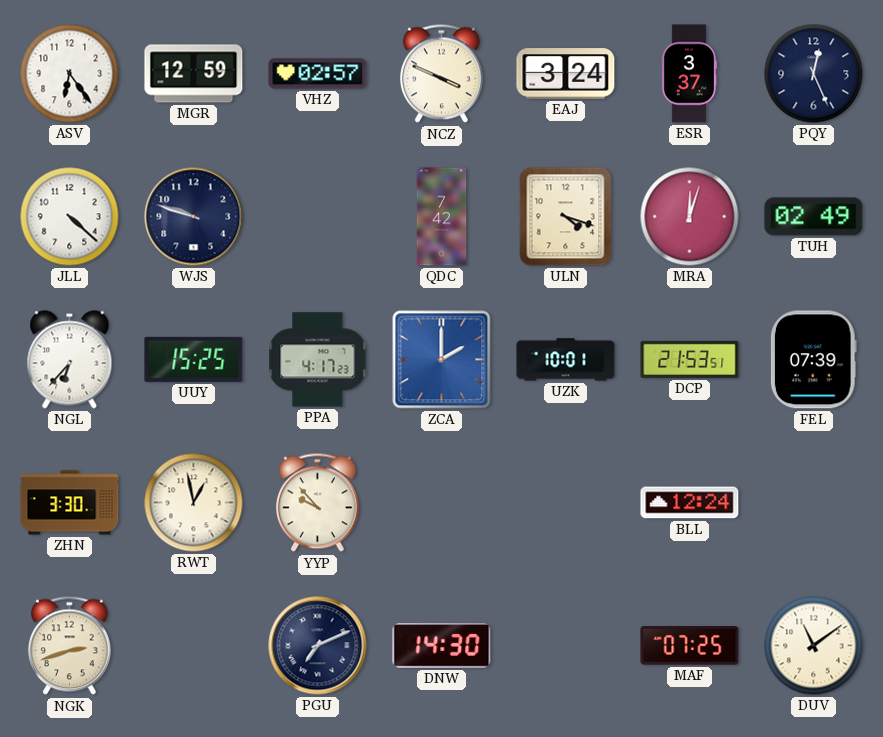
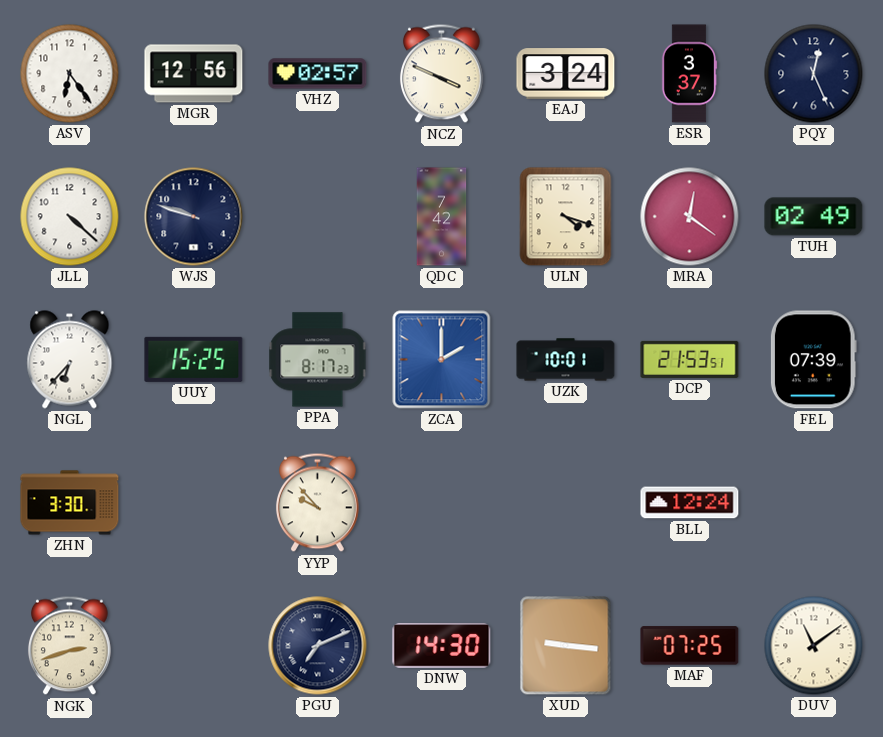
MGR: 12:59 -> 12:56
MRA: 12:03 -> 12:21
PPA: 4:17 -> 8:17
RWT: 12:58 -> none
XUD: none -> 9:16
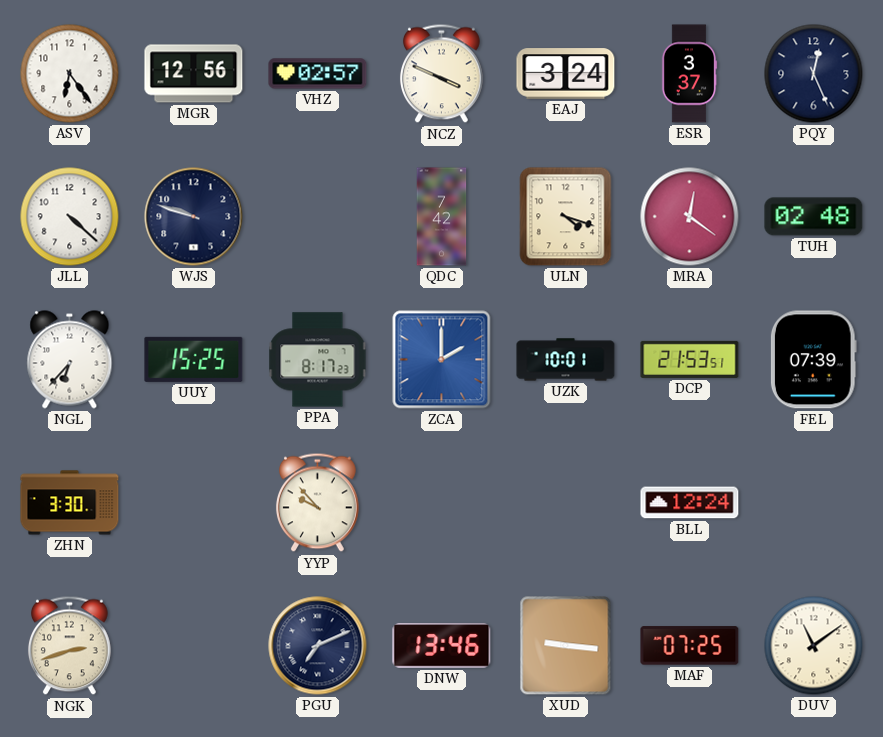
TUH: 02:49 -> 02:48
DNW: 14:30 -> 13:46
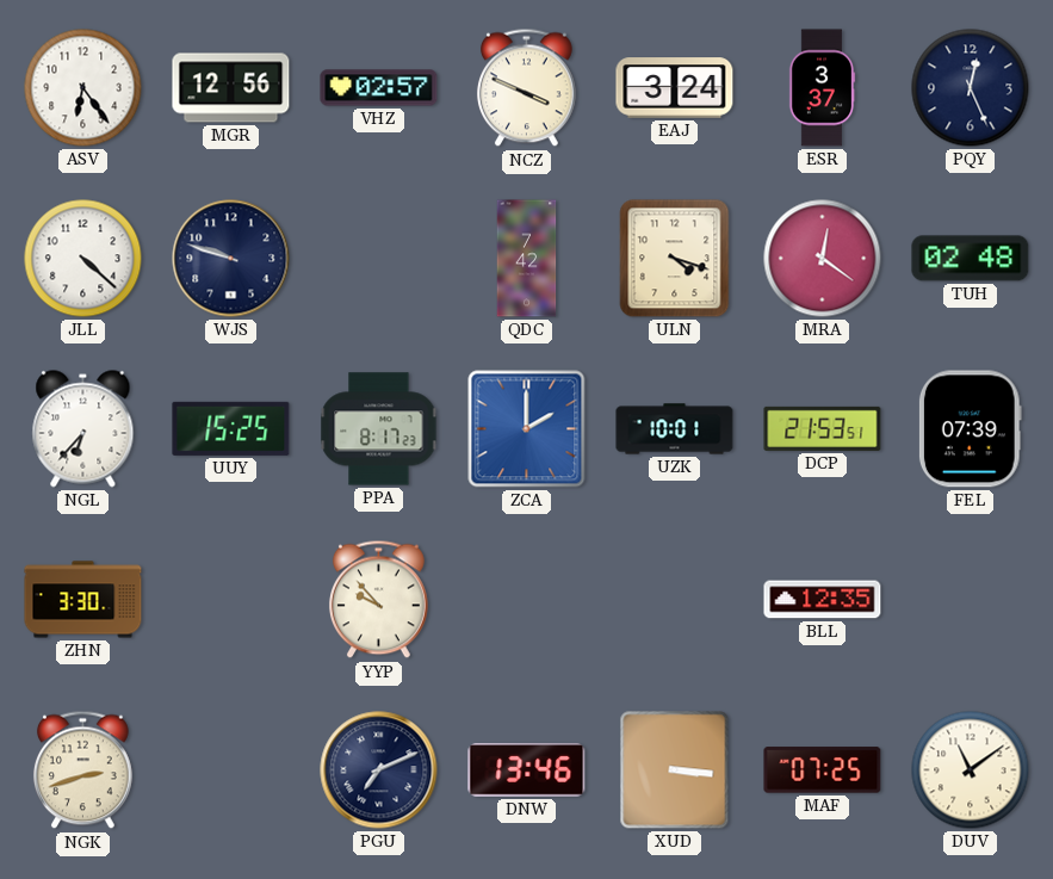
BLL: 12:24 -> 12:35
XUD: 9:16 -> 3:16
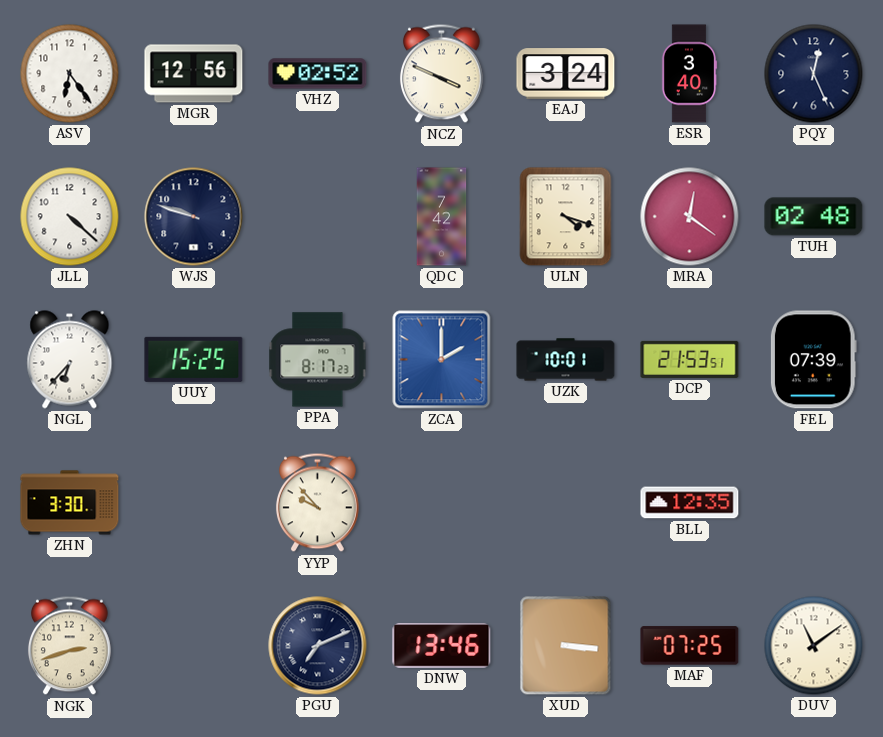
VHZ: 02:57 -> 02:52
ESR: 3:37 -> 3:40
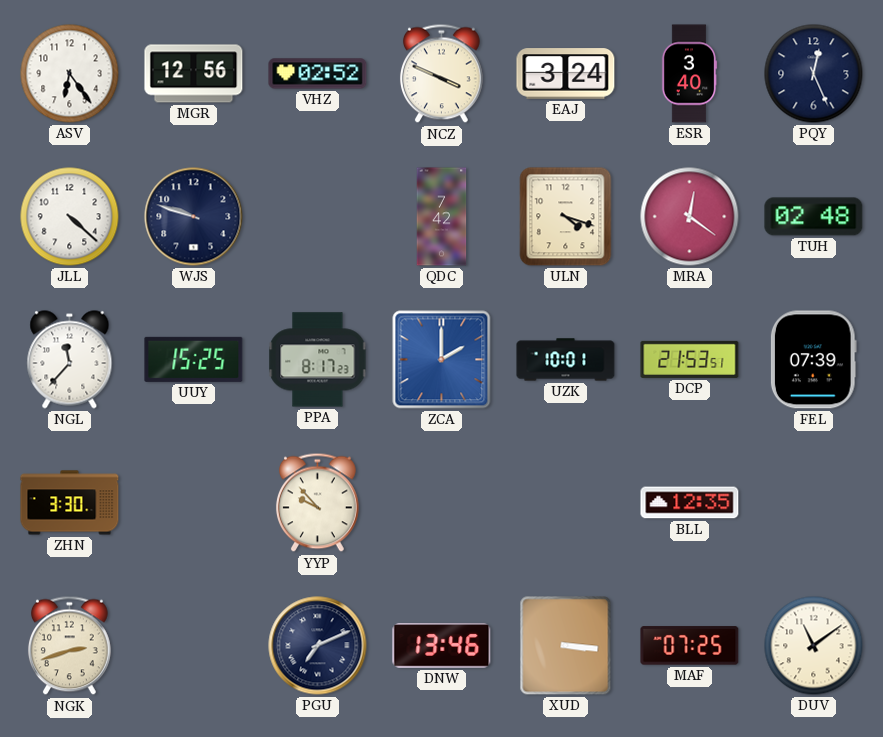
NGL: 6:37 -> 11:37
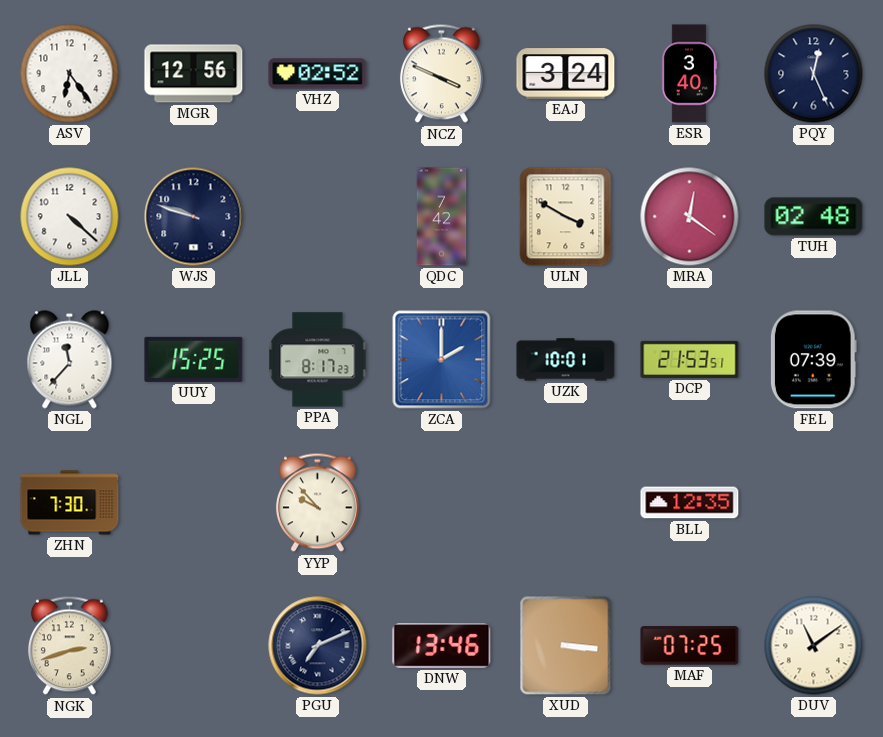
ULN: 4:18 -> 3:50
ZHN: 3:30 -> 7:30
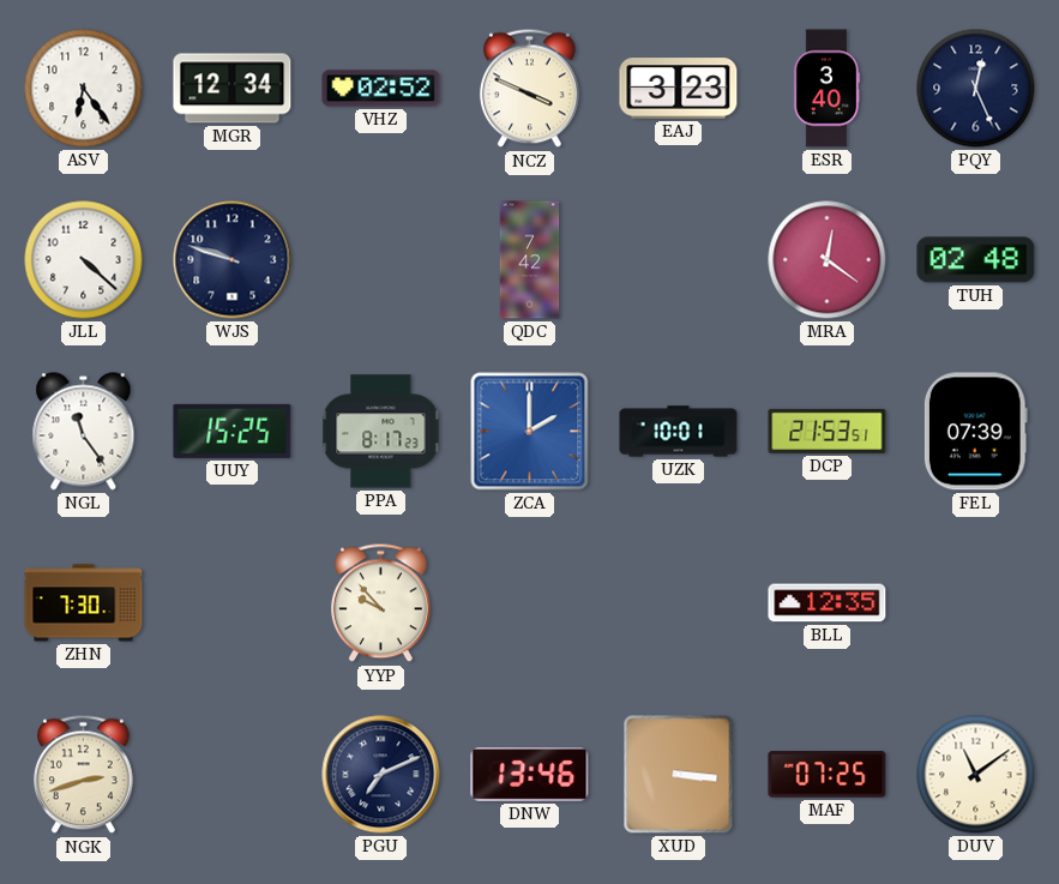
MGR: 12:56 -> 12:34
EAJ: 3:24 -> 3:23
ULN: 3:50 -> none
NGL: 11:37 -> 11:24
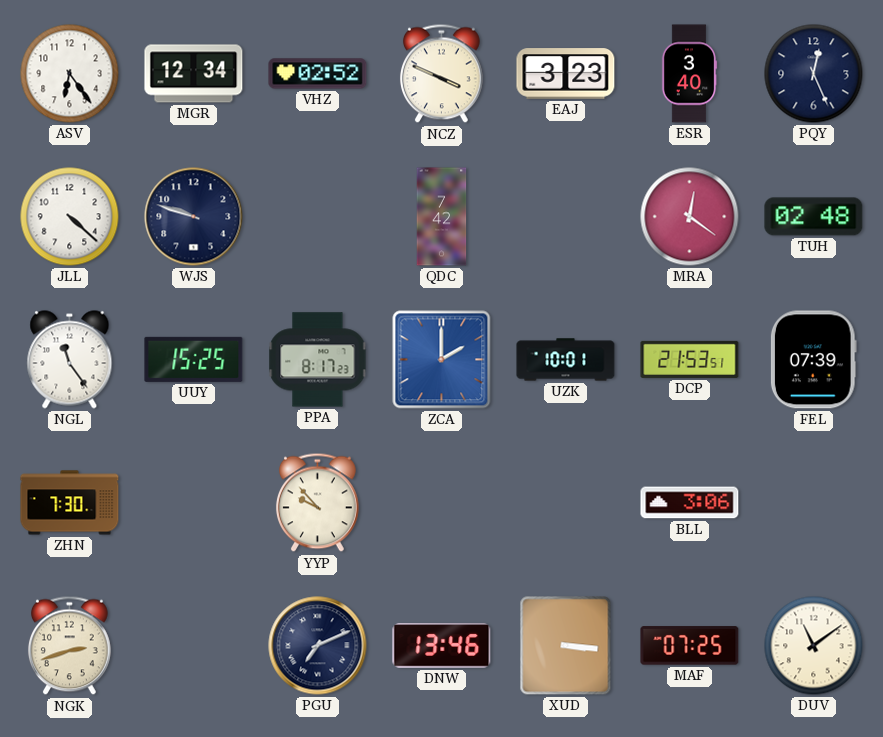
BLL: 12:35 -> 3:06
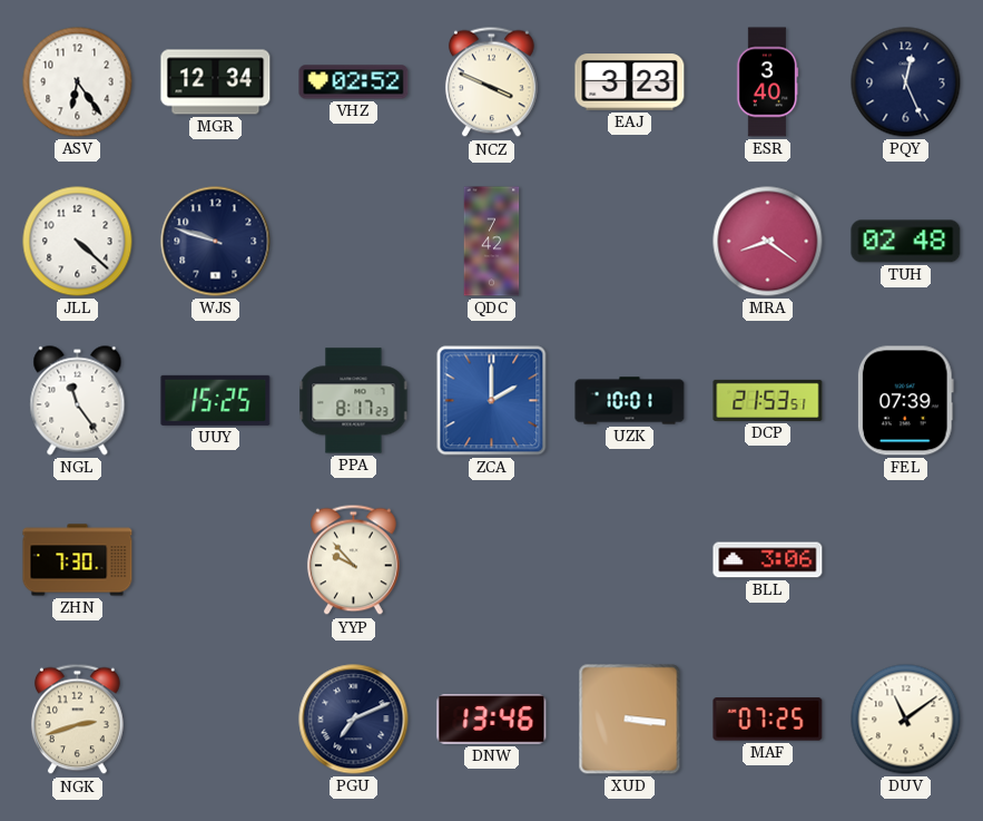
MRA: 12:21 -> 8:21
